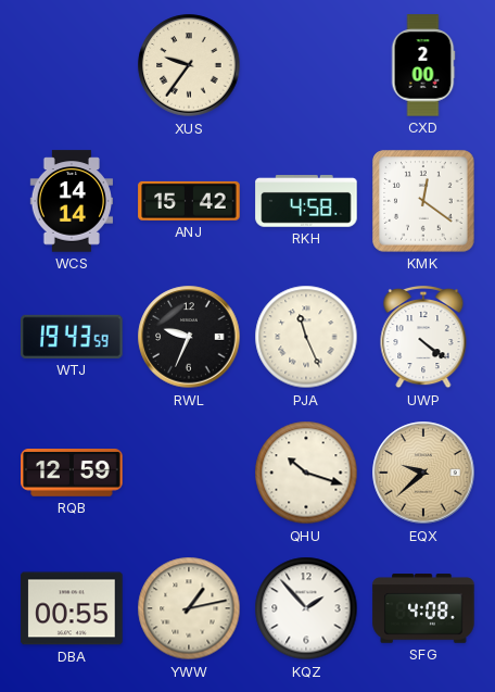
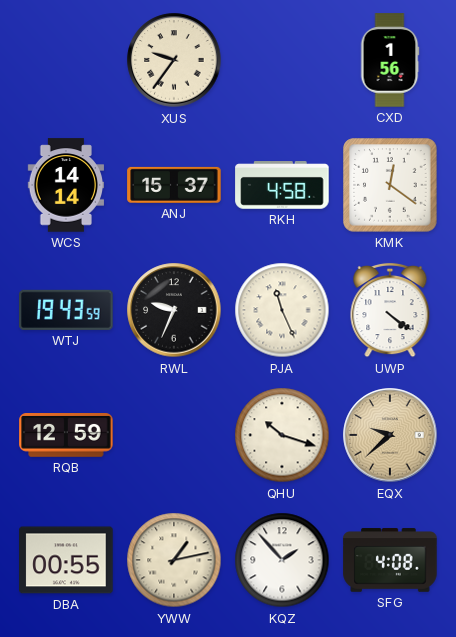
CXD: 2:00 -> 1:56
ANJ: 15:42 -> 15:37
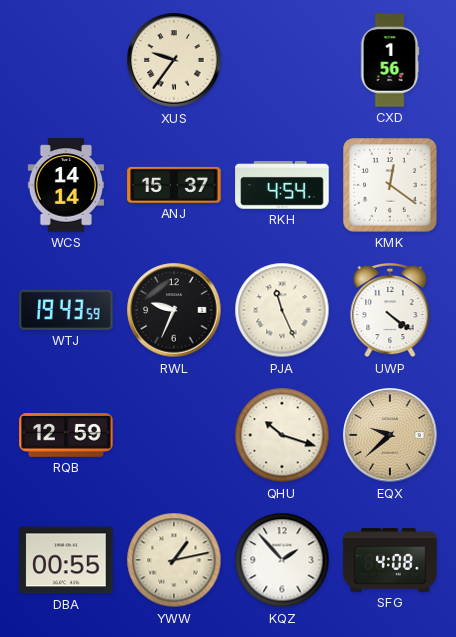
RKH: 4:58 -> 4:54
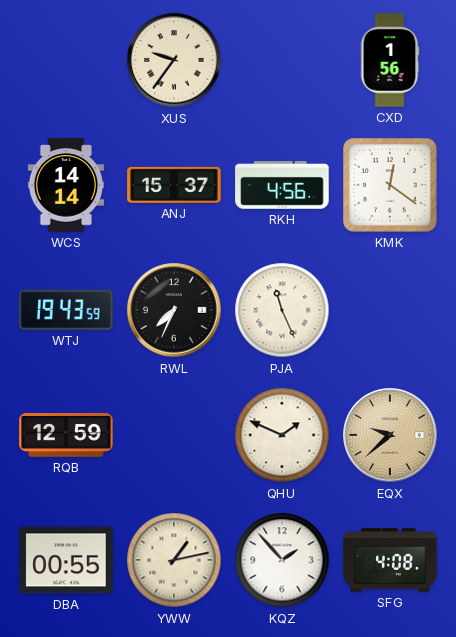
RKH: 4:54 -> 4:56
RWL: 9:34 -> 7:34
UWP: 4:21 -> none
QHU: 10:18 -> 1:49
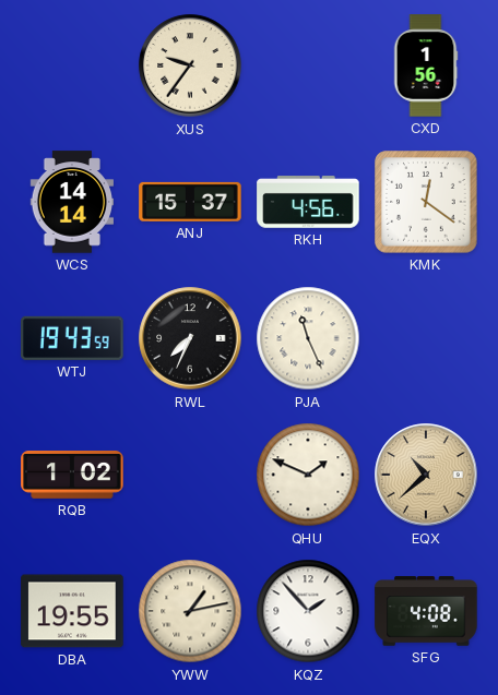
RQB: 12:59 -> 1:02
EQX: 9:38 -> 10:38
DBA: 00:55 -> 19:55
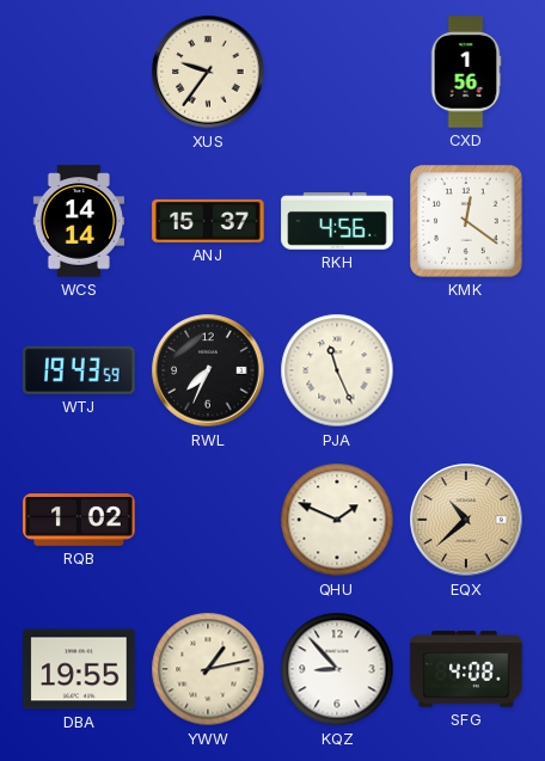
KQZ: 1:53 -> 8:53
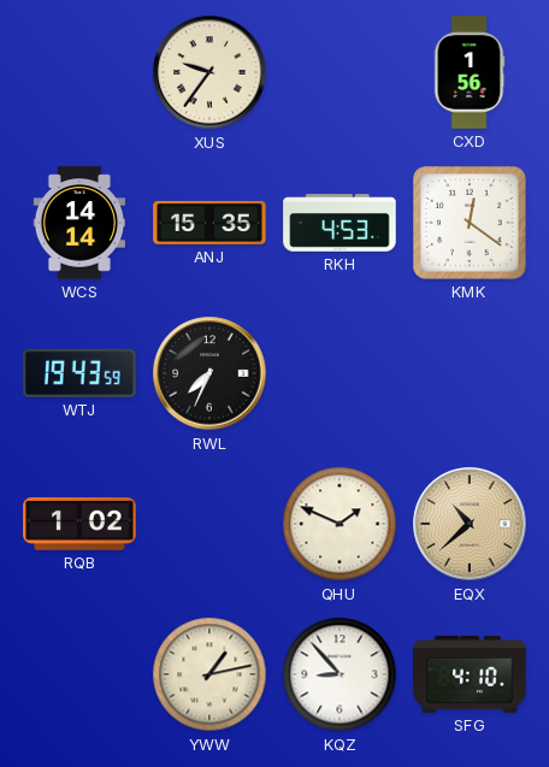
ANJ: 15:37 -> 15:35
RKH: 4:56 -> 4:53
PJA: 11:26 -> none
DBA: 19:55 -> none
SFG: 4:08 -> 4:10
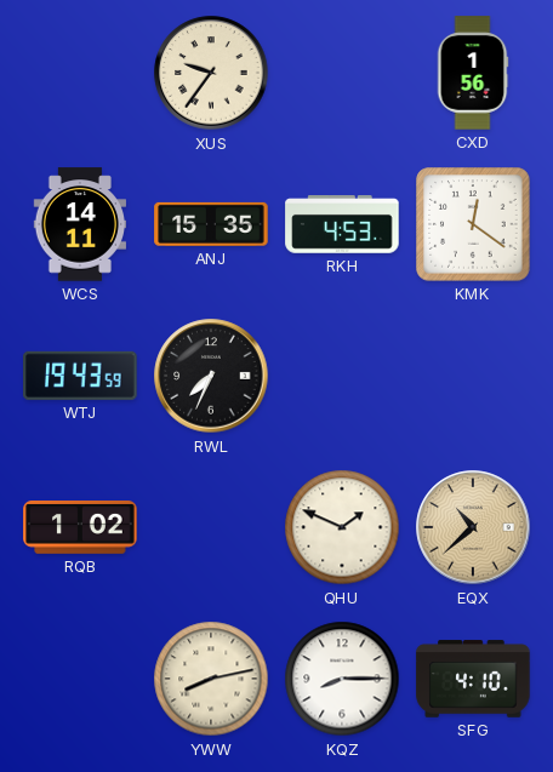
WCS: 14:14 -> 14:11
YWW: 1:13 -> 8:13
KQZ: 8:53 -> 8:15
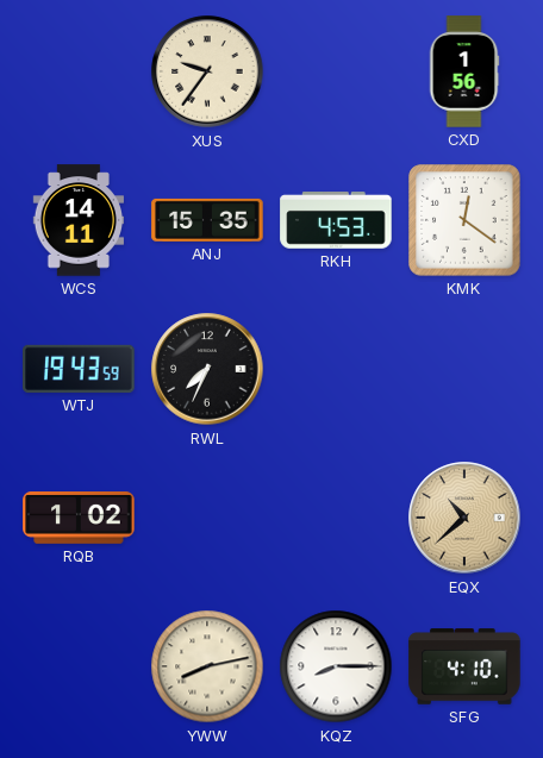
QHU: 1:49 -> none
